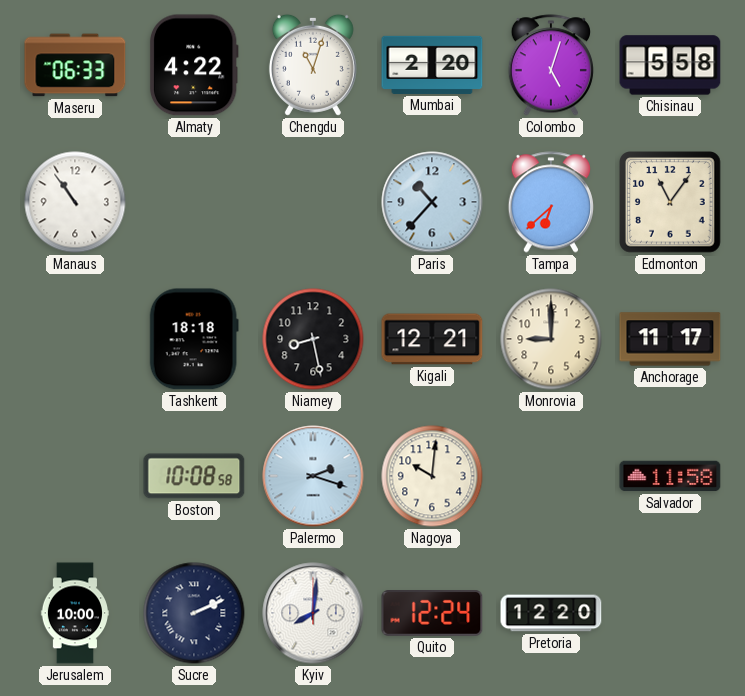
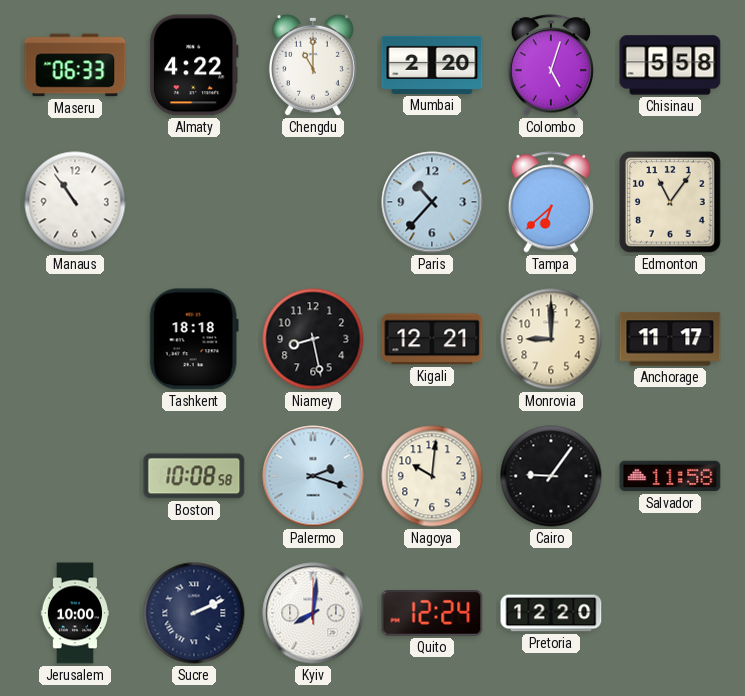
Chengdu: 11:03 -> 11:00
Cairo: none -> 9:06
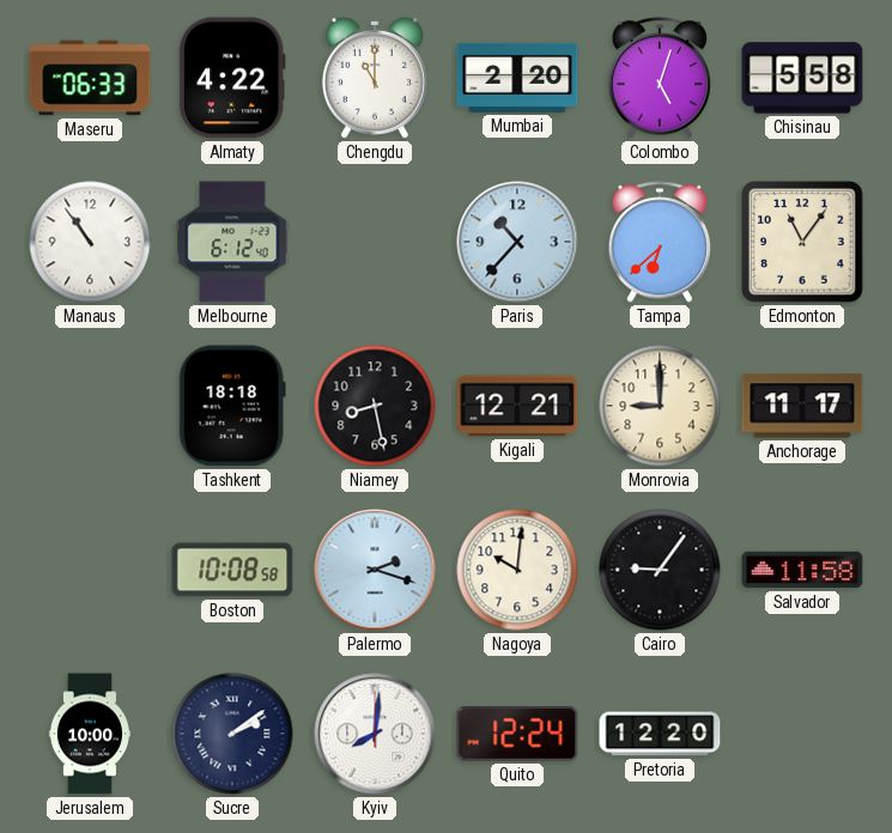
Melbourne: none -> 6:12
Sucre: 2:11 -> 2:09
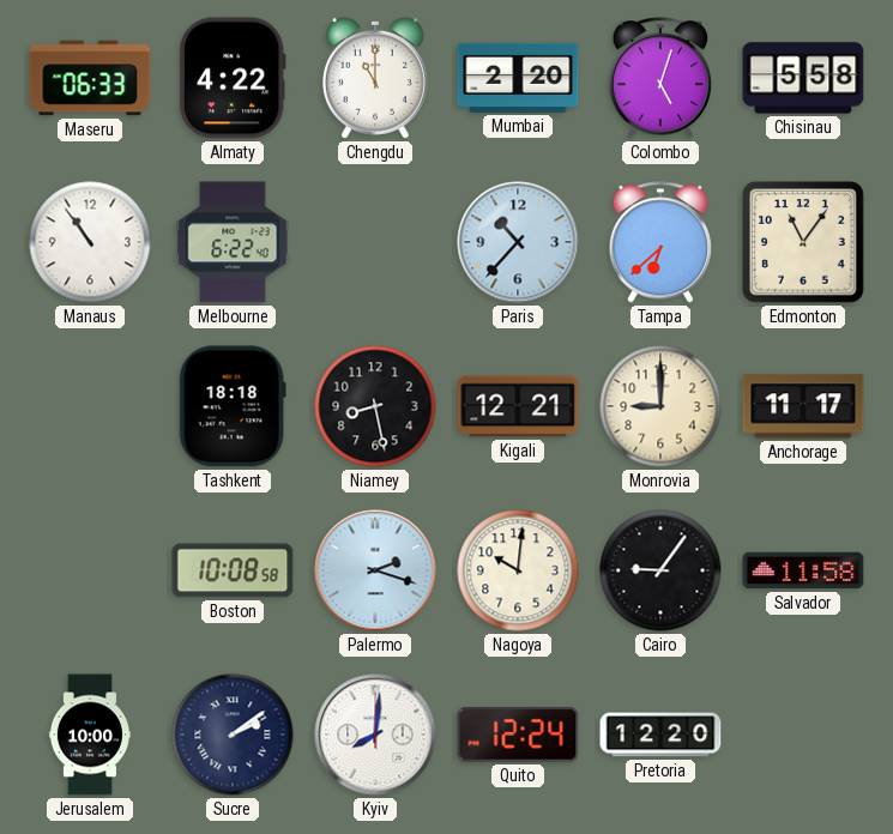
Melbourne: 6:12 -> 6:22
